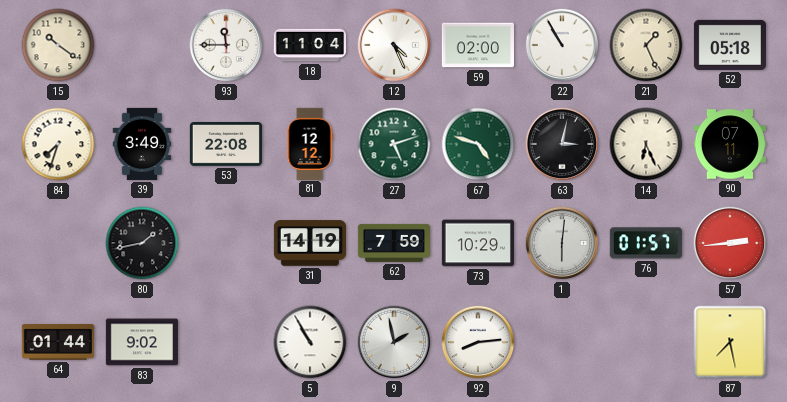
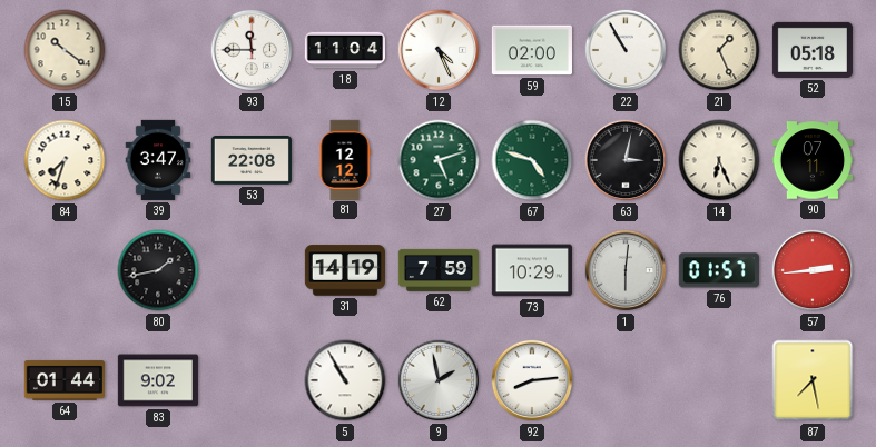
39: 3:49 -> 3:47
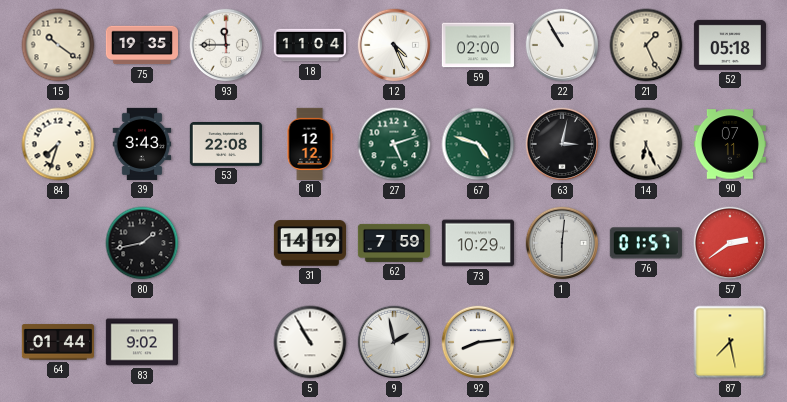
75: none -> 19:35
39: 3:47 -> 3:43
57: 2:44 -> 2:39
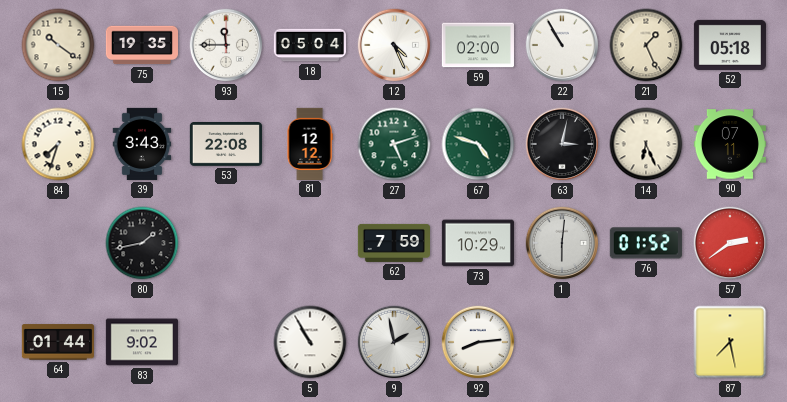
18: 11:04 -> 05:04
31: 14:19 -> none
76: 01:57 -> 01:52
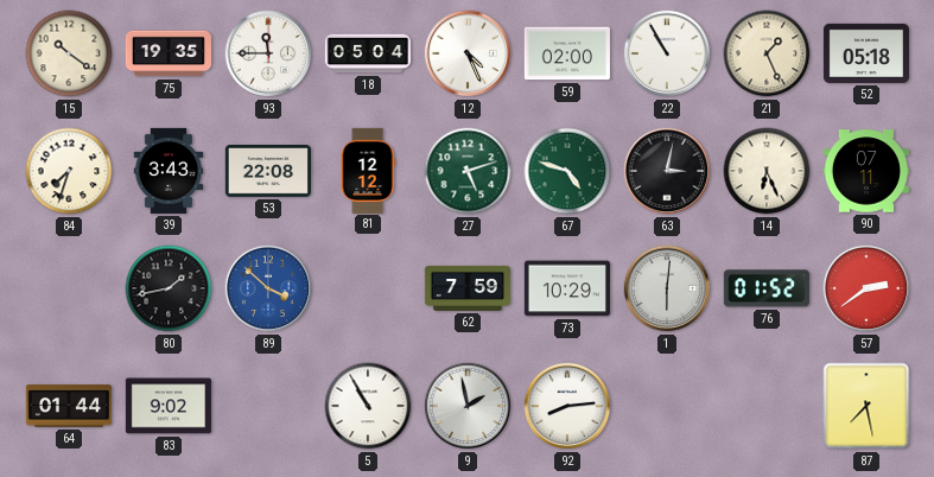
89: none -> 3:52
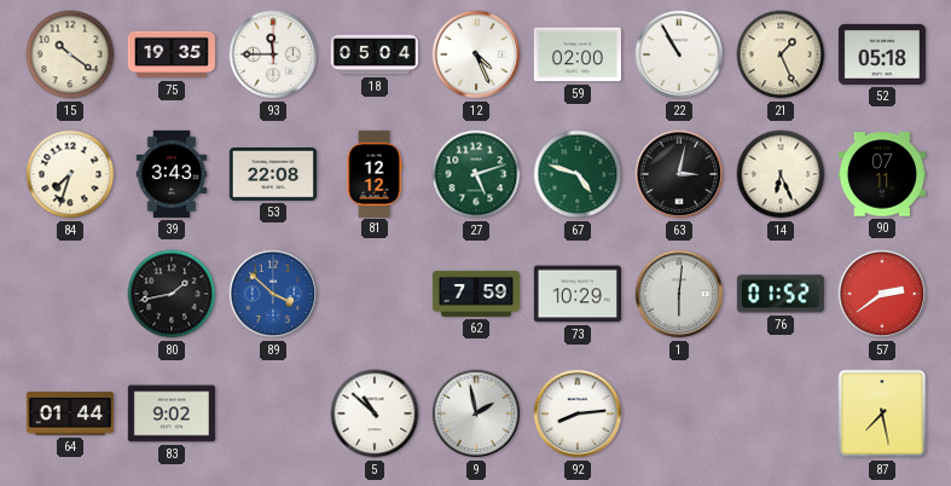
5: 10:55 -> 10:52
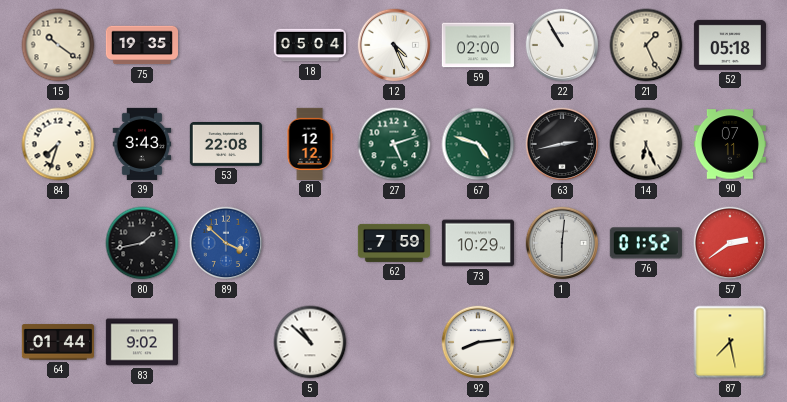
93: 11:45 -> none
63: 3:02 -> 2:43
9: 1:58 -> none
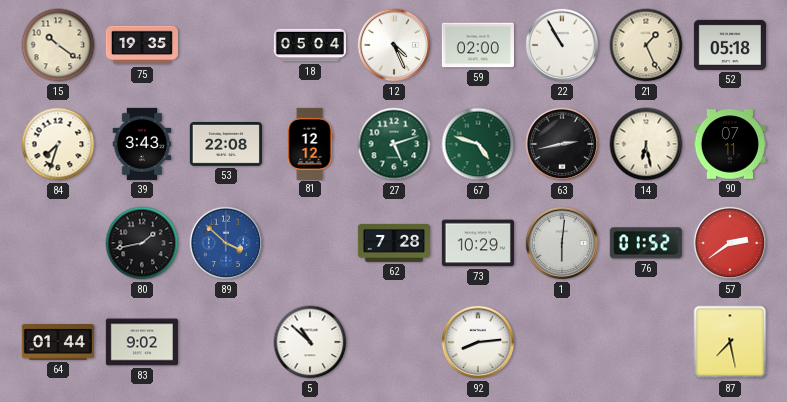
14: 6:26 -> 6:28
62: 7:59 -> 7:28
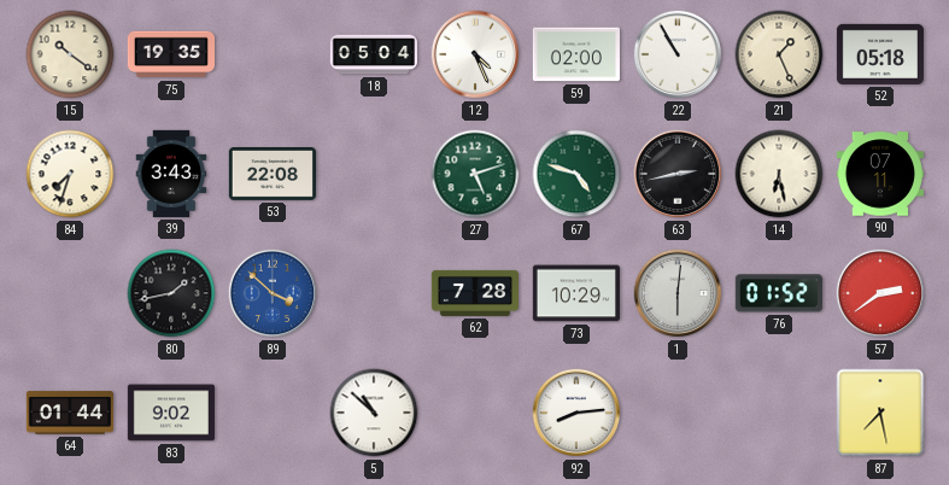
81: 12:12 -> none
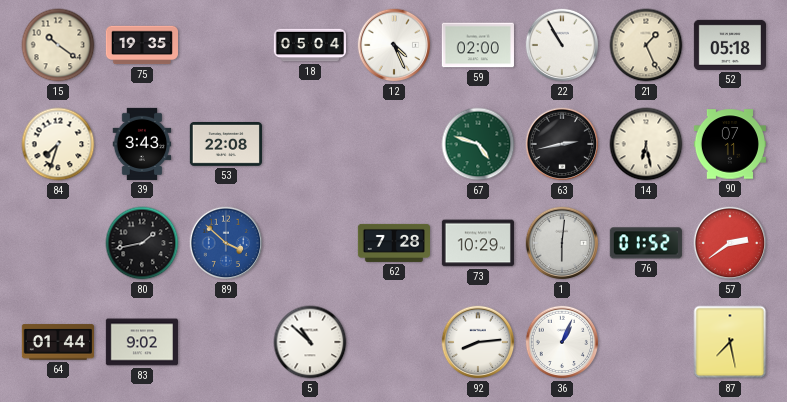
27: 5:12 -> none
36: none -> 1:04
